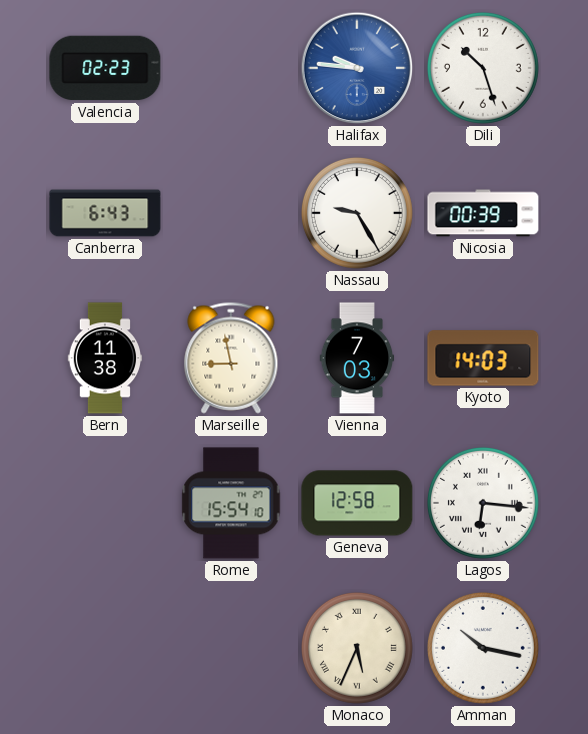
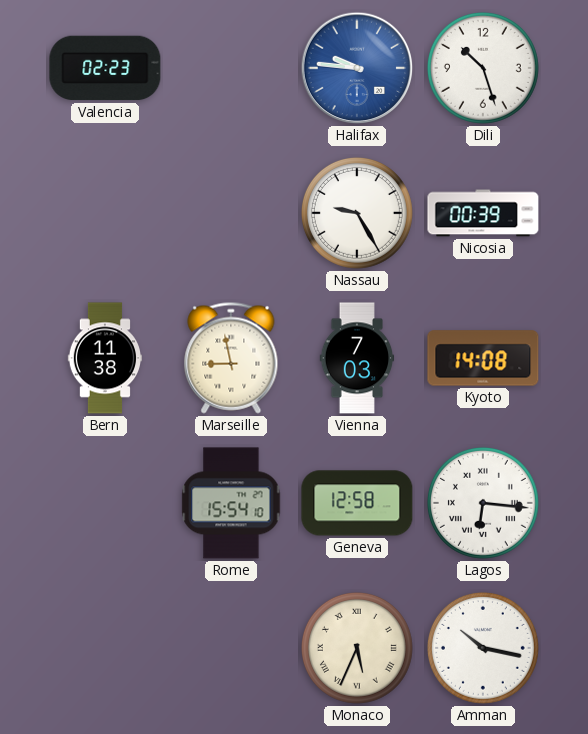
Canberra: 6:43 -> none
Kyoto: 14:03 -> 14:08
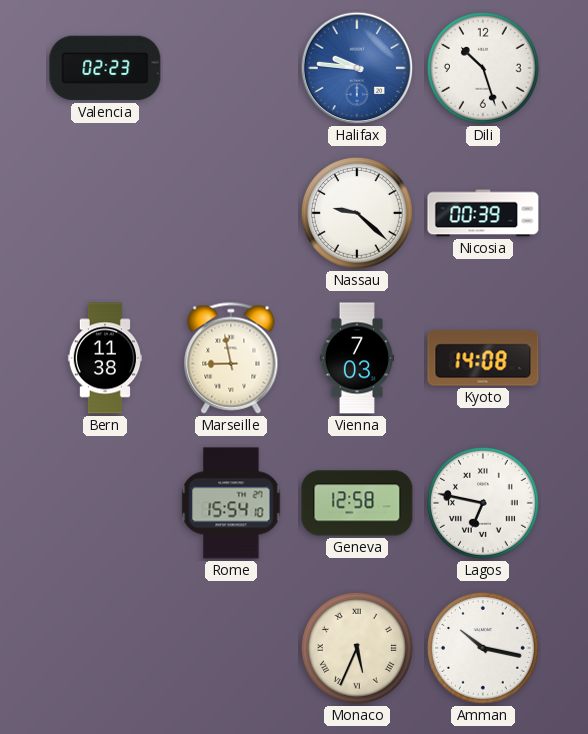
Nassau: 9:25 -> 9:22
Lagos: 6:16 -> 6:47
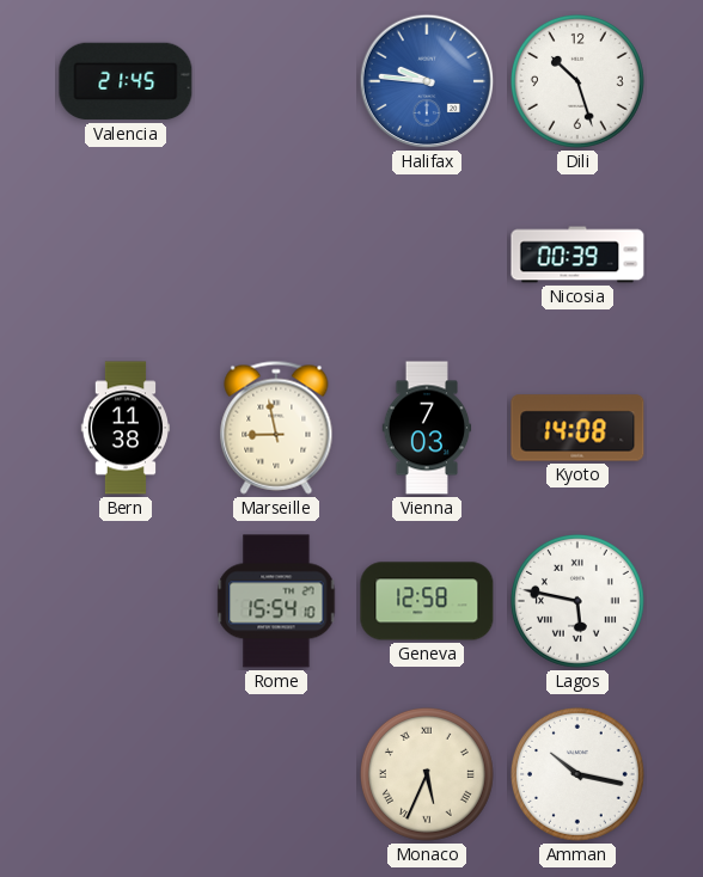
Valencia: 02:23 -> 21:45
Nassau: 9:22 -> none
Lagos: 6:47 -> 5:47
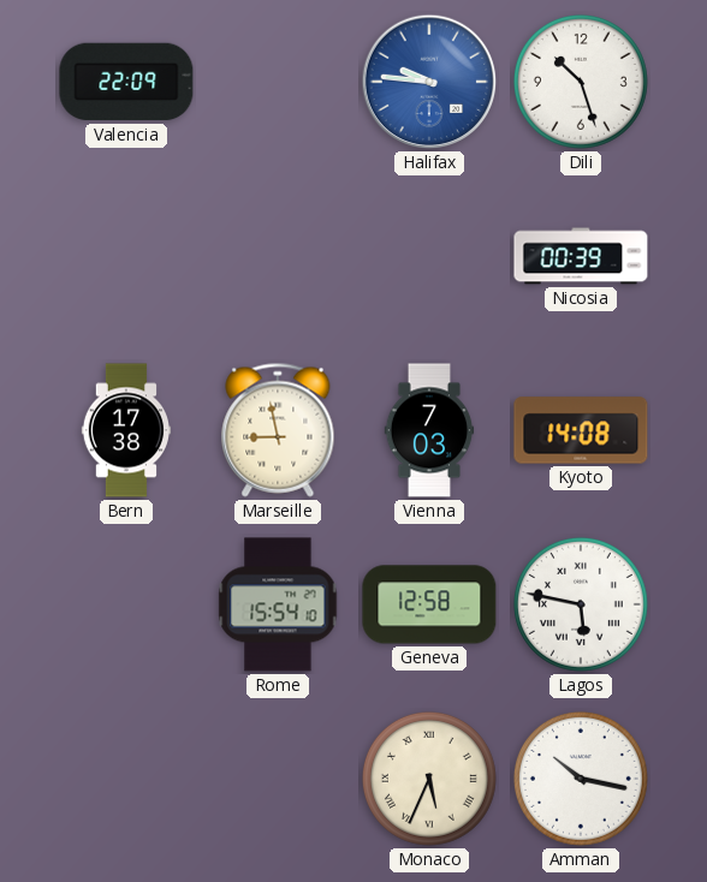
Valencia: 21:45 -> 22:09
Bern: 11:38 -> 17:38
